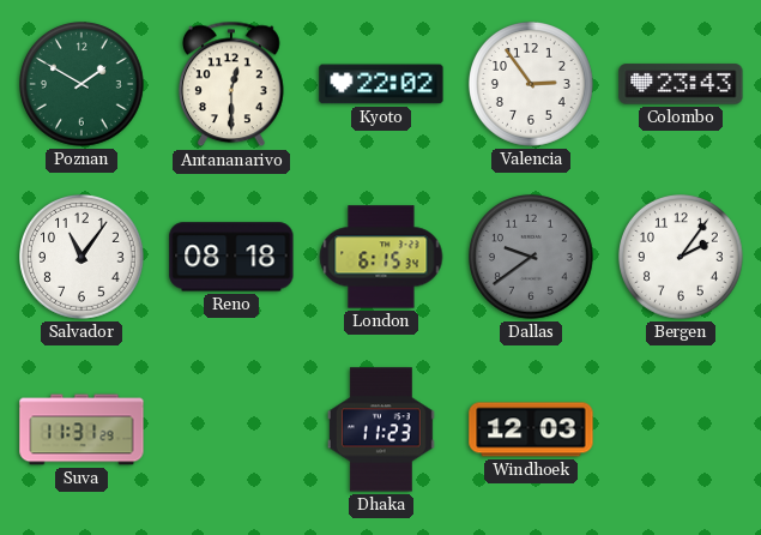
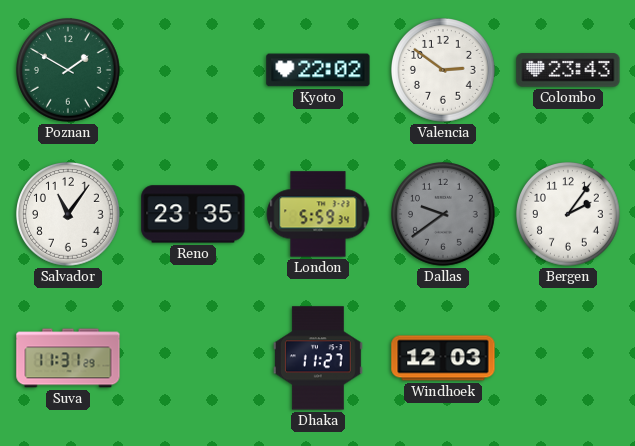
Antananarivo: 12:30 -> none
Valencia: 2:54 -> 2:51
Reno: 08:18 -> 23:35
London: 6:15 -> 5:59
Dhaka: 11:23 -> 11:27
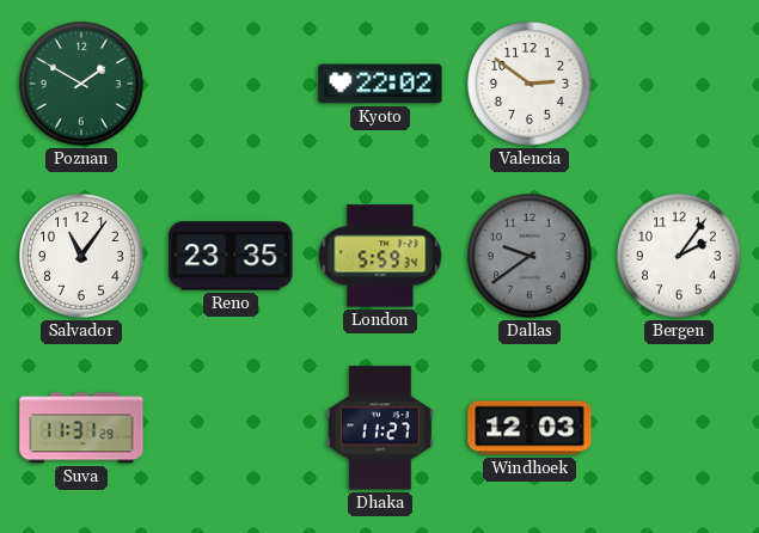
Colombo: 23:43 -> none
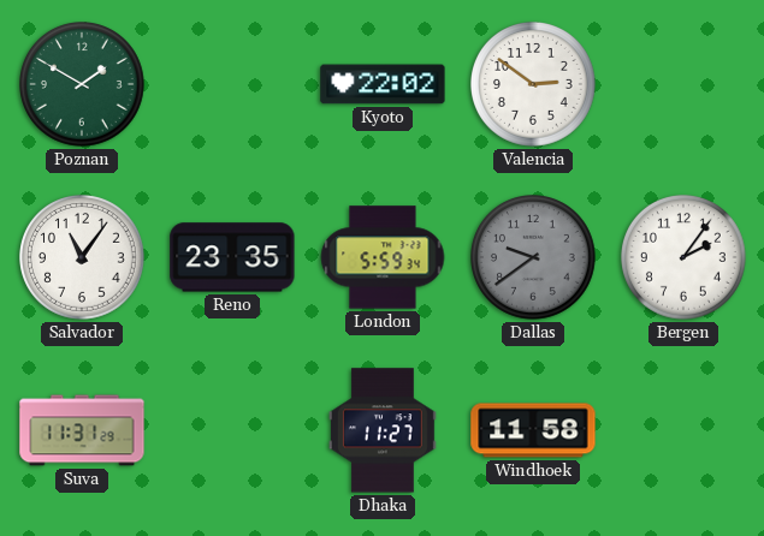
Windhoek: 12:03 -> 11:58
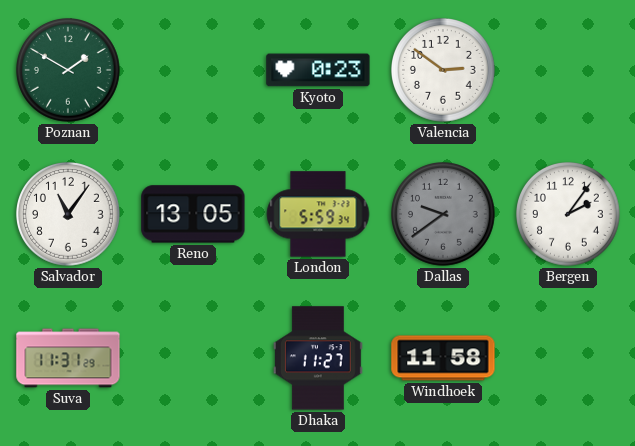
Kyoto: 22:02 -> 0:23
Reno: 23:35 -> 13:05
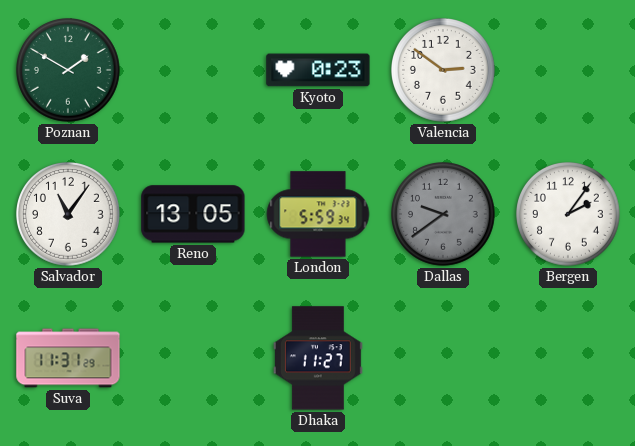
Windhoek: 11:58 -> none
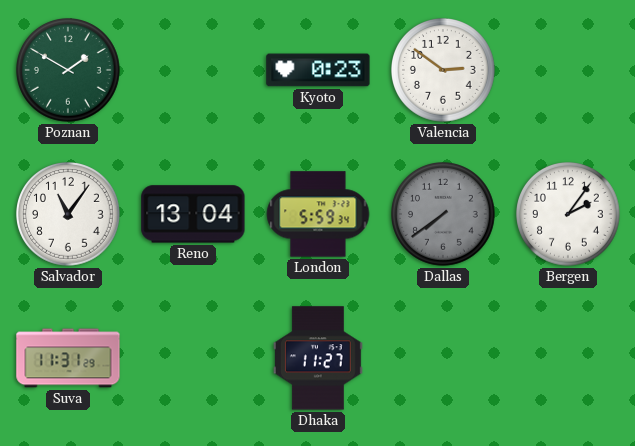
Reno: 13:05 -> 13:04
Dallas: 9:39 -> 7:39
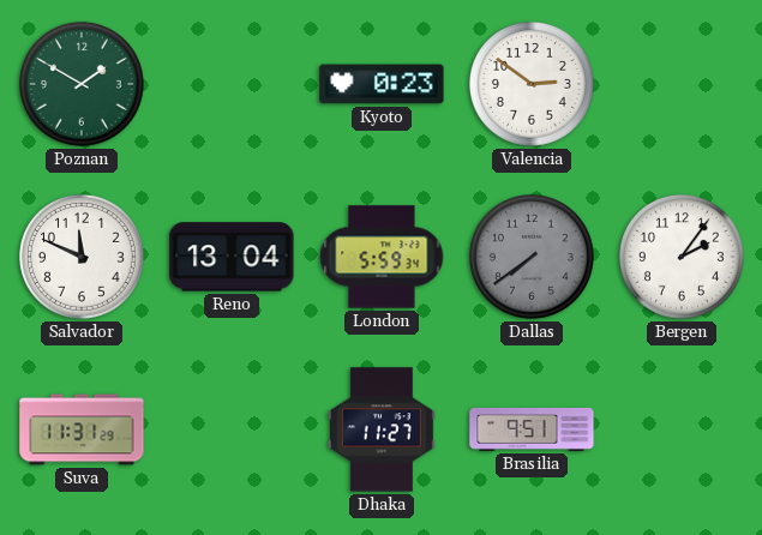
Salvador: 11:06 -> 11:49
Brasilia: none -> 9:51
